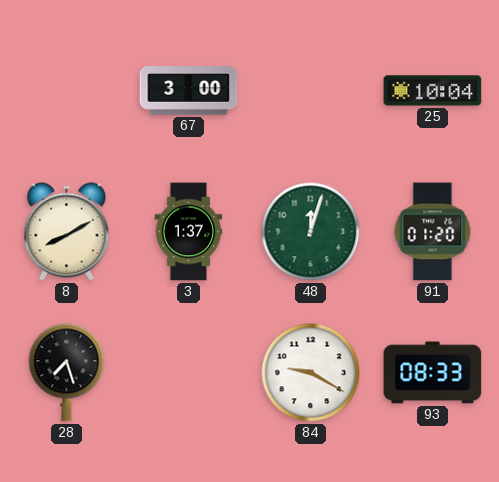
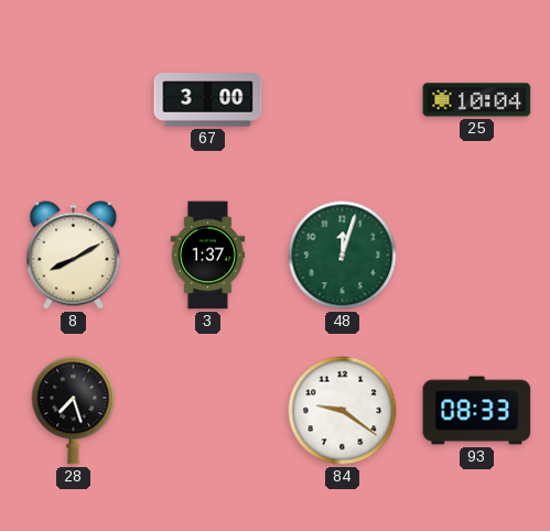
91: 01:20 -> none
84: 9:20 -> 9:21
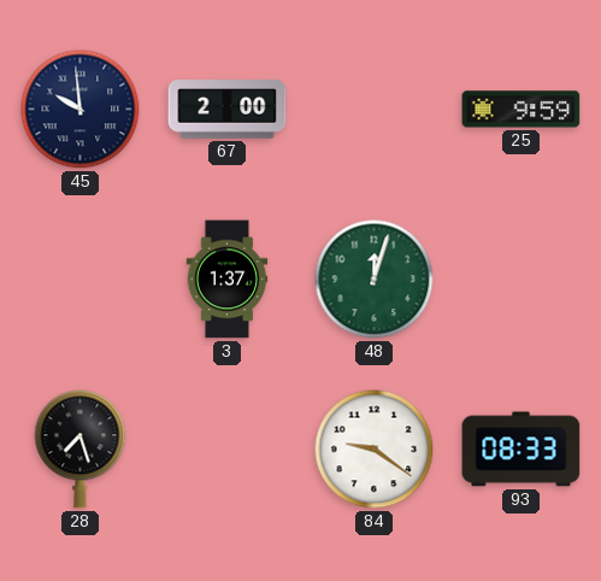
45: none -> 9:59
67: 3:00 -> 2:00
25: 10:04 -> 9:59
8: 8:10 -> none
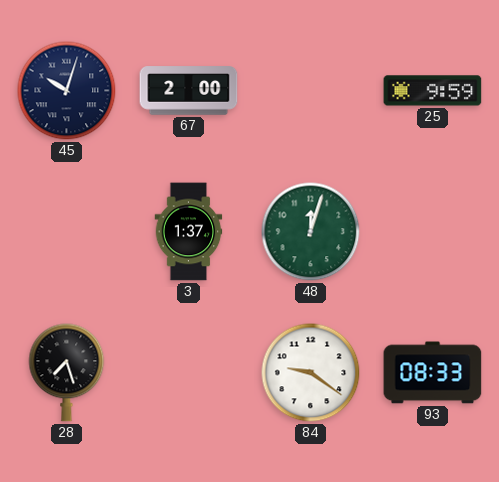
45: 9:59 -> 10:03
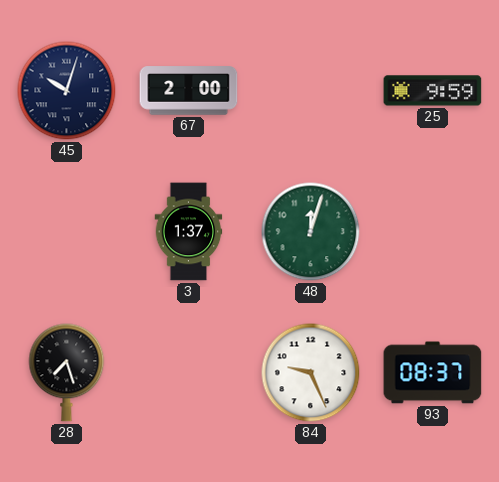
84: 9:21 -> 9:26
93: 08:33 -> 08:37
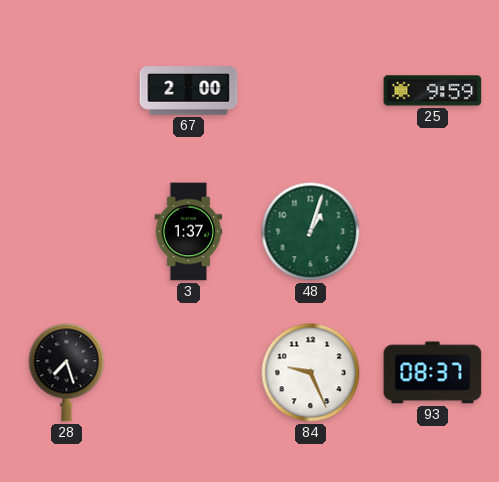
45: 10:03 -> none
48: 12:03 -> 1:03
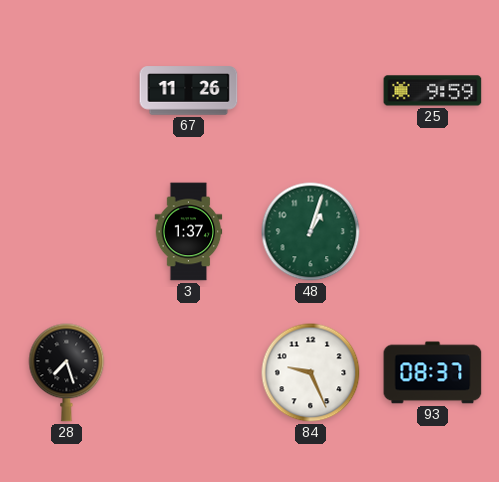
67: 2:00 -> 11:26
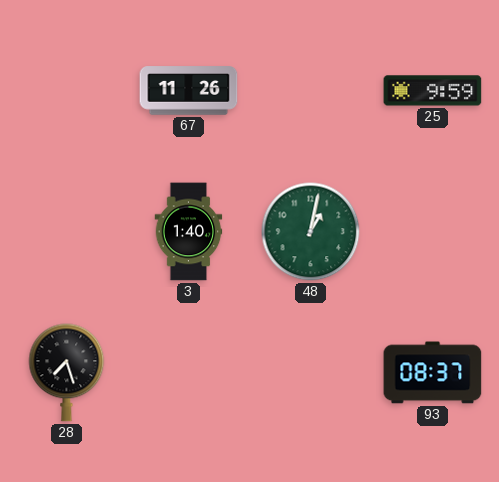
3: 1:37 -> 1:40
48: 1:03 -> 1:02
84: 9:26 -> none
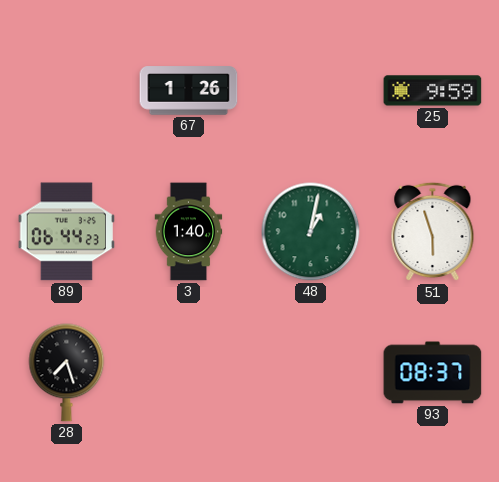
67: 11:26 -> 1:26
89: none -> 06:44
51: none -> 5:57
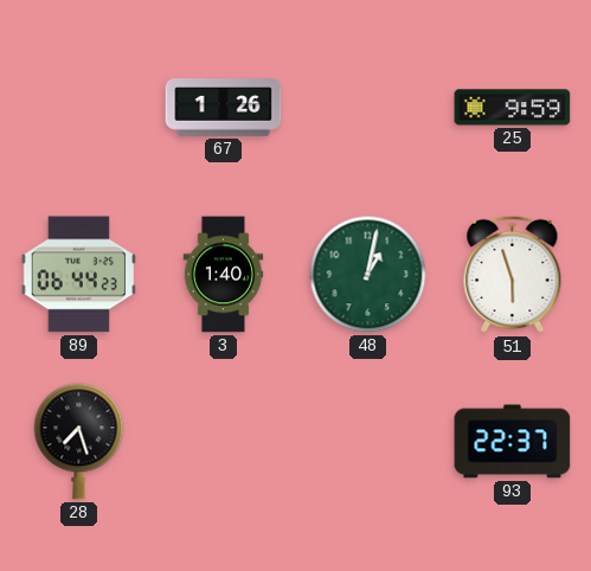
93: 08:37 -> 22:37
